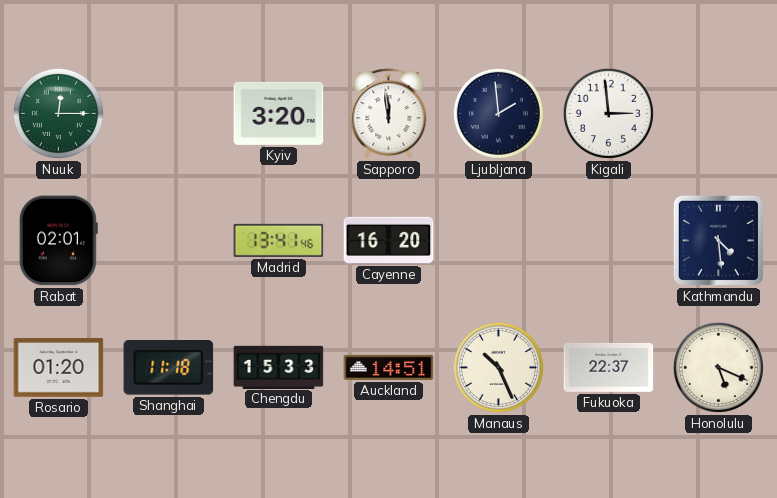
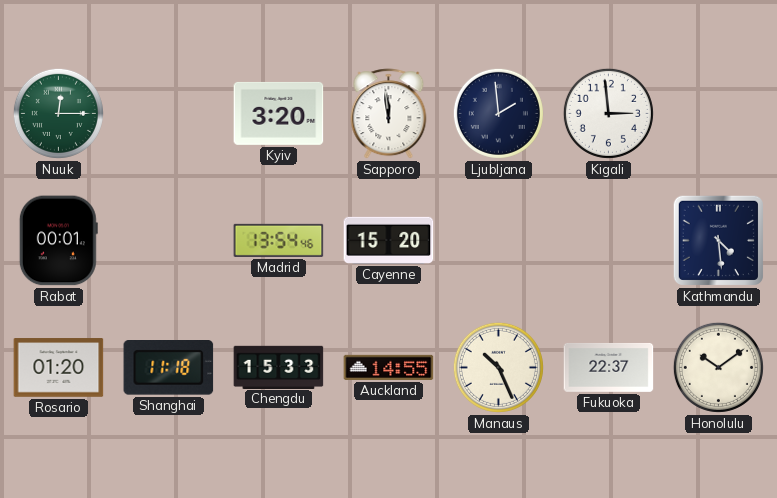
Rabat: 02:01 -> 00:01
Madrid: 13:41 -> 13:54
Cayenne: 16:20 -> 15:20
Auckland: 14:51 -> 14:55
Honolulu: 5:19 -> 10:09
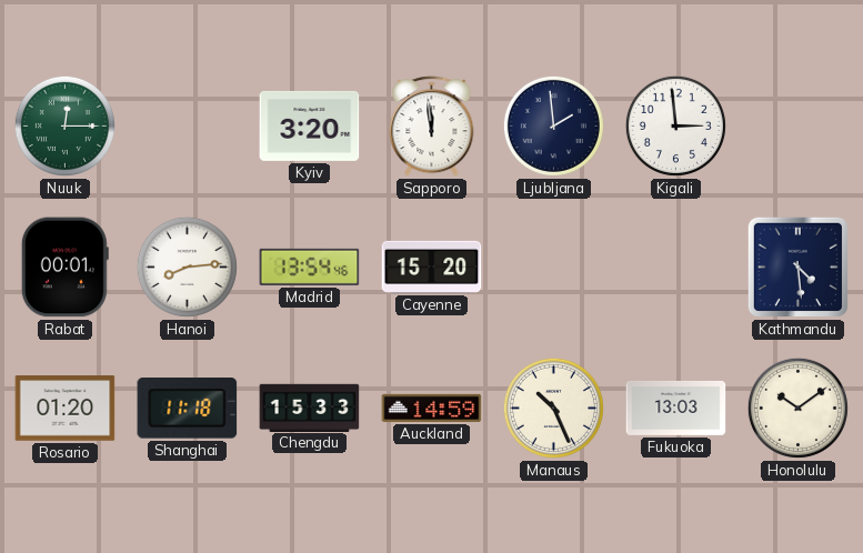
Hanoi: none -> 8:14
Auckland: 14:55 -> 14:59
Fukuoka: 22:37 -> 13:03
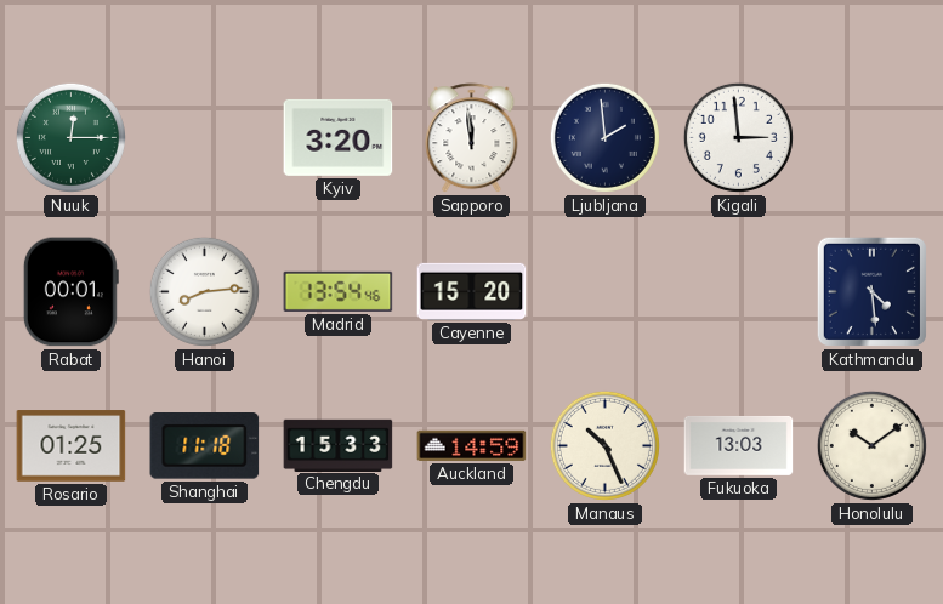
Rosario: 01:20 -> 01:25
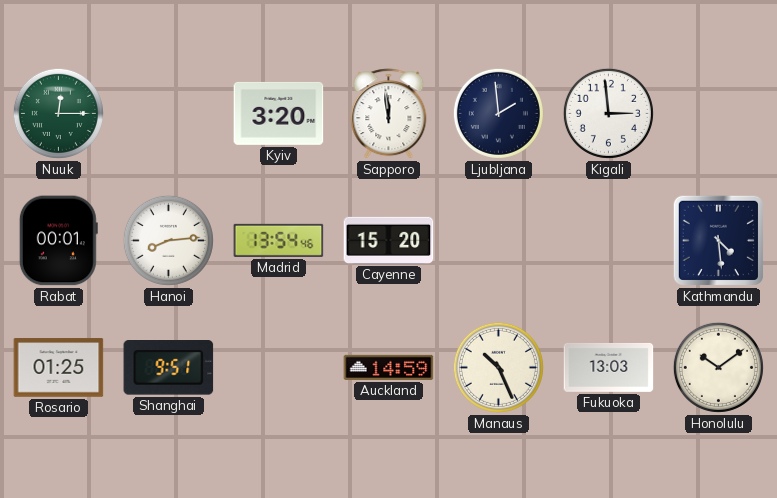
Shanghai: 11:18 -> 9:51
Chengdu: 15:33 -> none
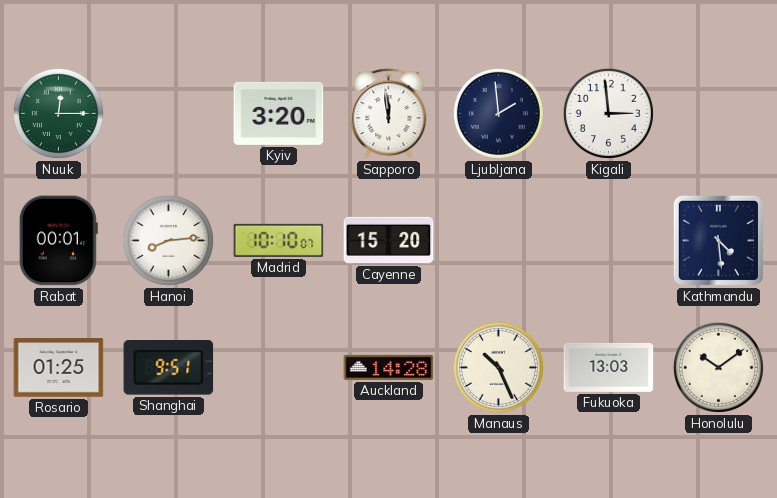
Madrid: 13:54 -> 10:10
Auckland: 14:59 -> 14:28
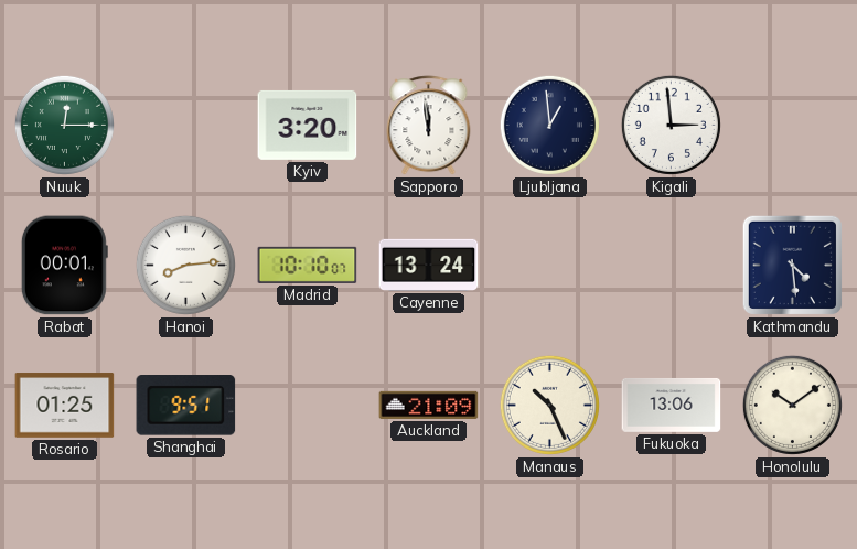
Ljubljana: 1:59 -> 12:59
Cayenne: 15:20 -> 13:24
Auckland: 14:28 -> 21:09
Fukuoka: 13:03 -> 13:06
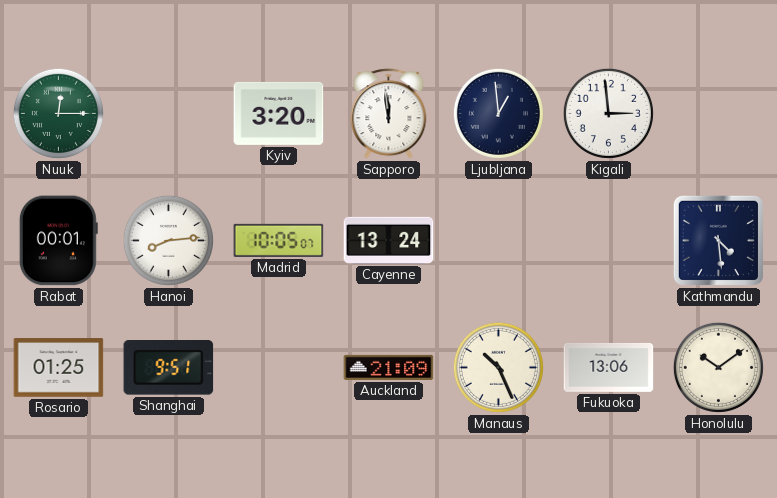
Madrid: 10:10 -> 10:05
